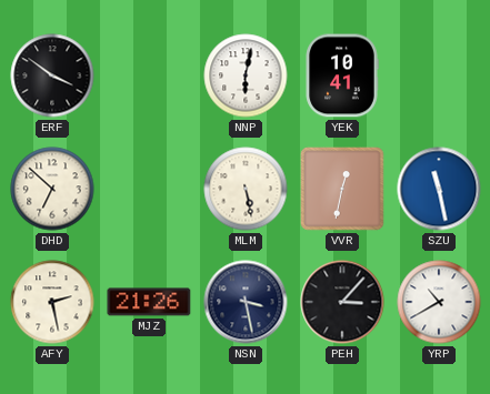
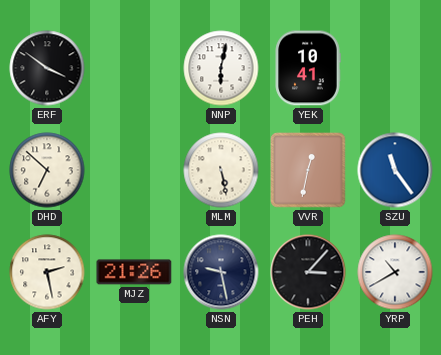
SZU: 11:28 -> 11:24
NSN: 3:28 -> 9:28
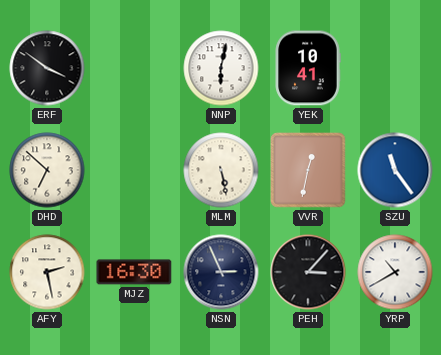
MJZ: 21:26 -> 16:30
NSN: 9:28 -> 2:56
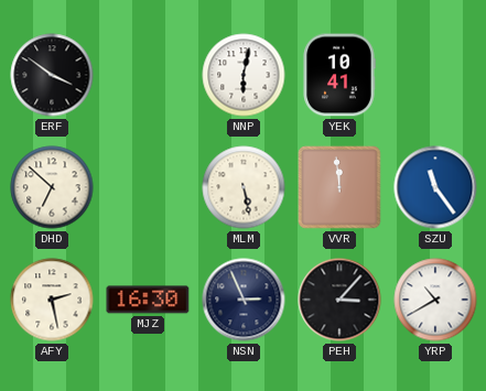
VVR: 12:32 -> 11:59
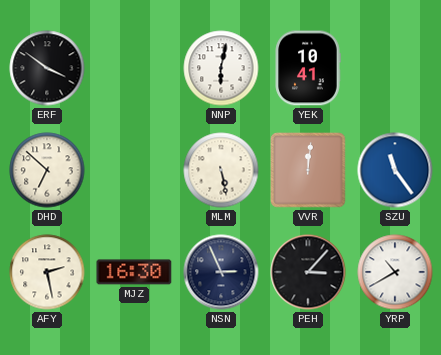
VVR: 11:59 -> 12:01
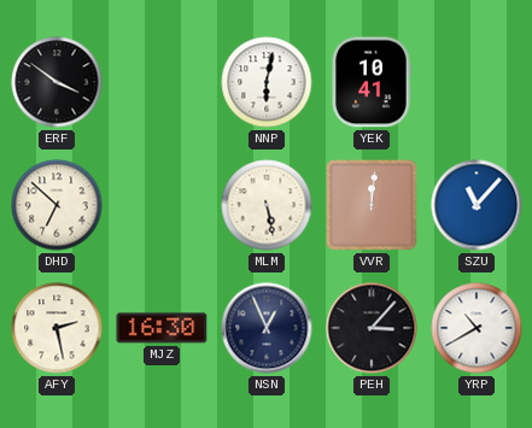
SZU: 11:24 -> 11:07
NSN: 2:56 -> 12:56
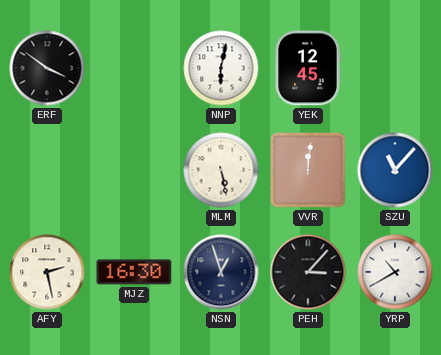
YEK: 10:41 -> 12:45
DHD: 6:52 -> none
NSN: 12:56 -> 12:57
